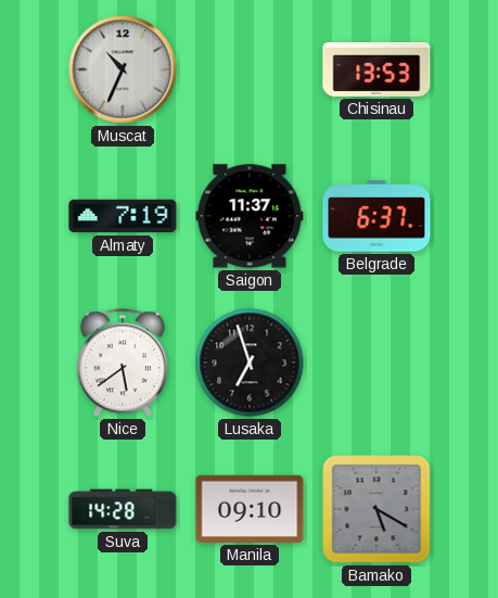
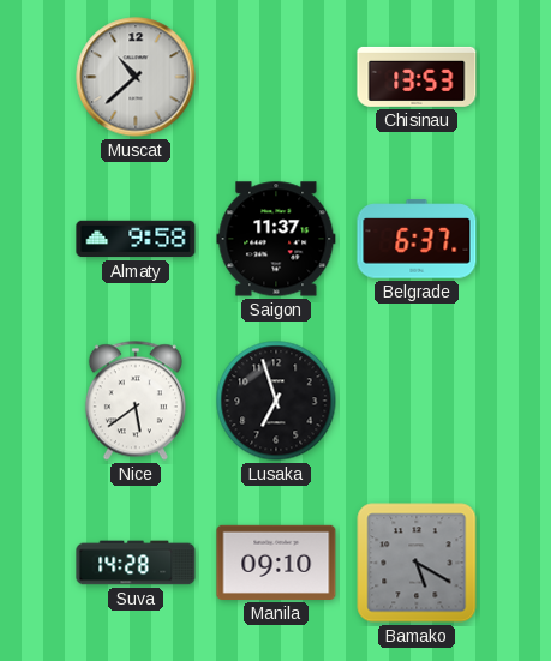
Muscat: 10:34 -> 10:38
Almaty: 7:19 -> 9:58
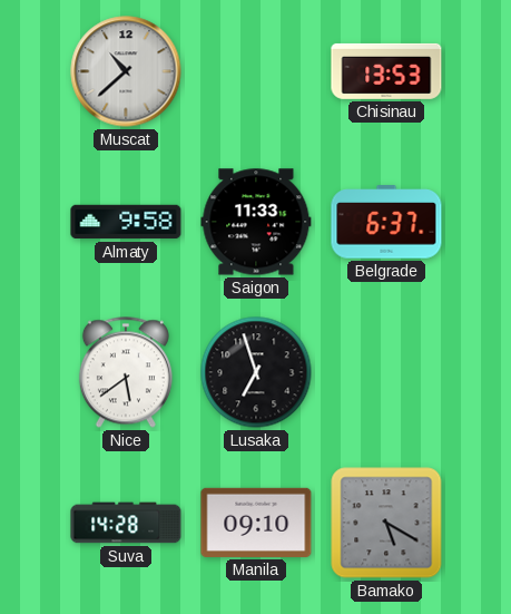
Saigon: 11:37 -> 11:33
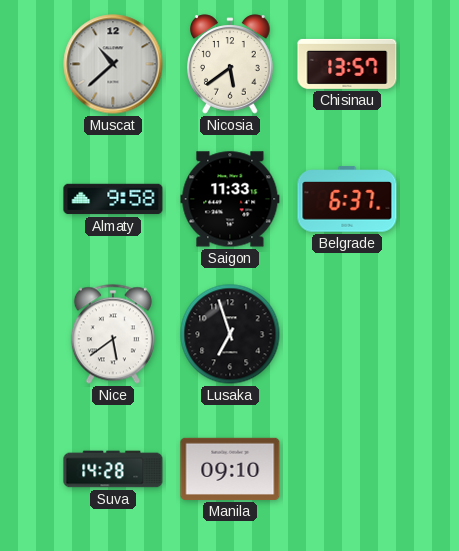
Nicosia: none -> 5:39
Chisinau: 13:53 -> 13:57
Bamako: 5:20 -> none
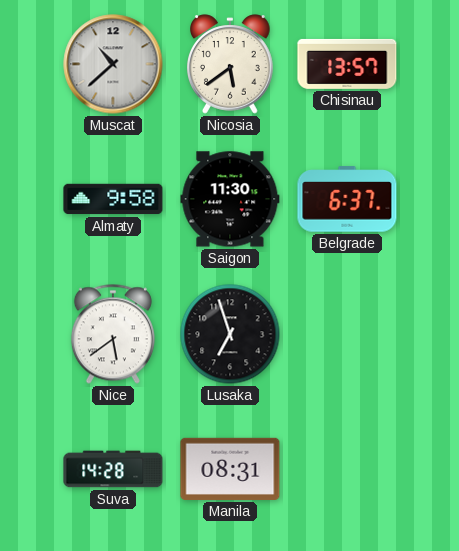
Saigon: 11:33 -> 11:30
Manila: 09:10 -> 08:31
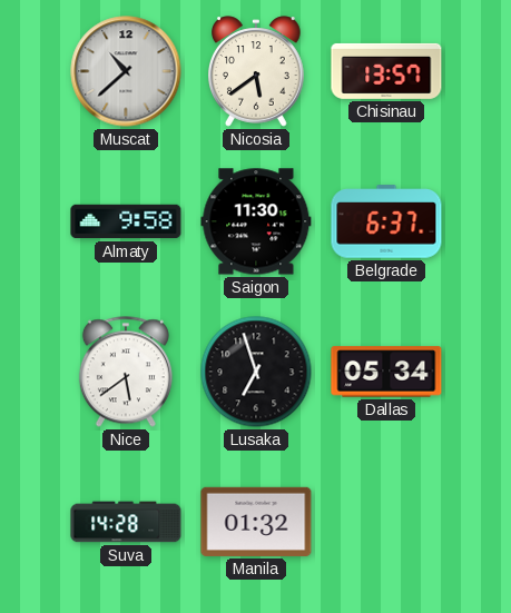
Dallas: none -> 05:34
Manila: 08:31 -> 01:32
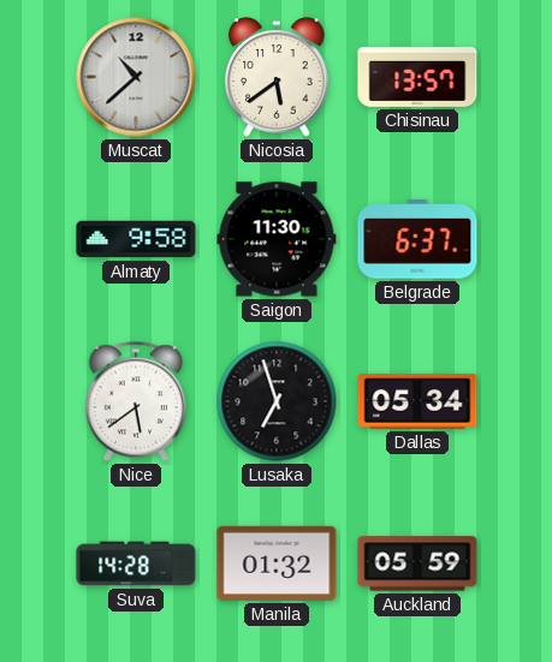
Auckland: none -> 05:59
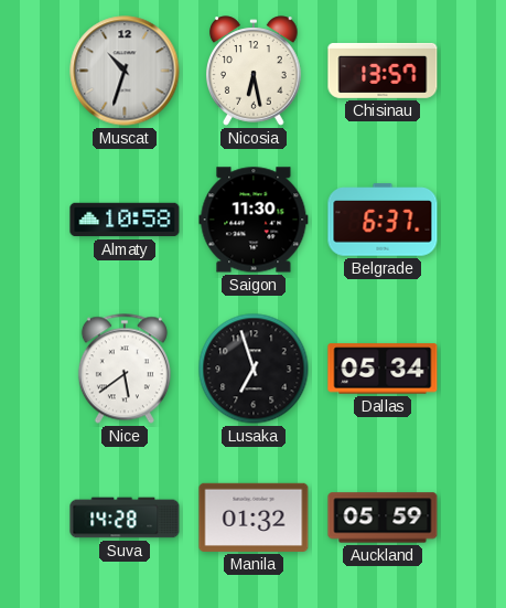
Muscat: 10:38 -> 10:33
Nicosia: 5:39 -> 6:28
Almaty: 9:58 -> 10:58
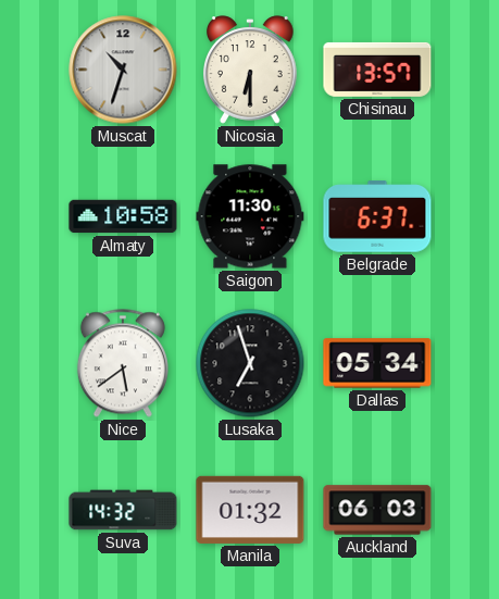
Nicosia: 6:28 -> 6:30
Suva: 14:28 -> 14:32
Auckland: 05:59 -> 06:03
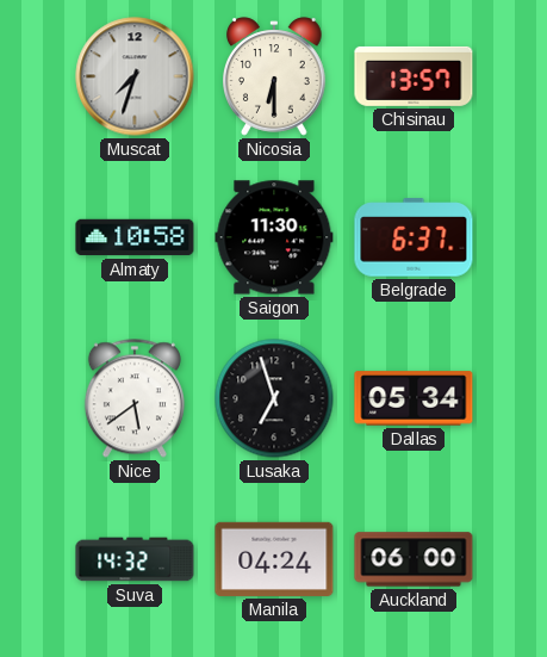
Muscat: 10:33 -> 7:33
Manila: 01:32 -> 04:24
Auckland: 06:03 -> 06:00
